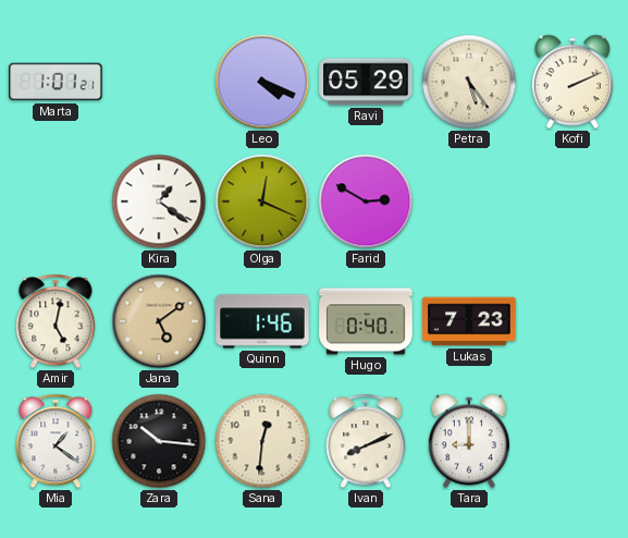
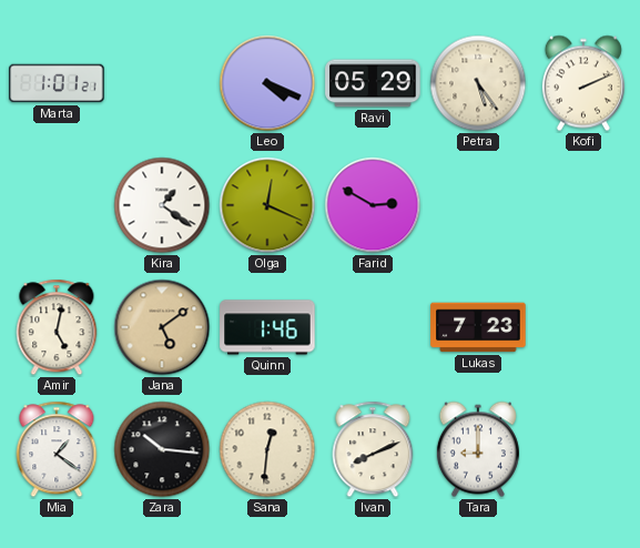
Hugo: 0:40 -> none
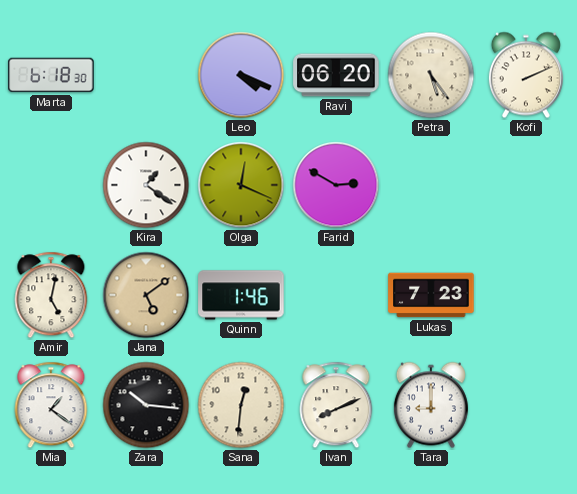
Marta: 1:01 -> 6:18
Ravi: 05:29 -> 06:20
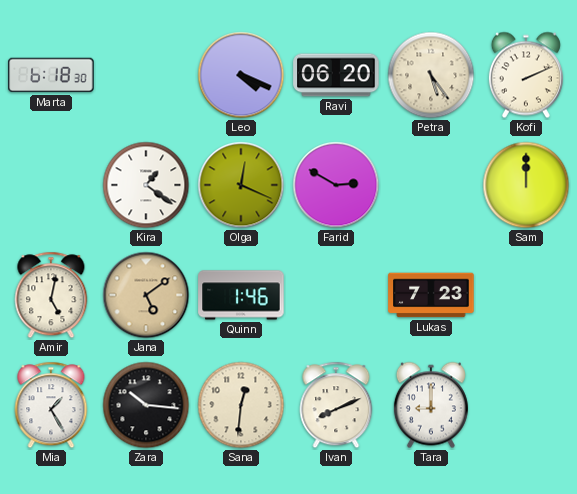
Sam: none -> 12:00
Mia: 1:21 -> 1:25
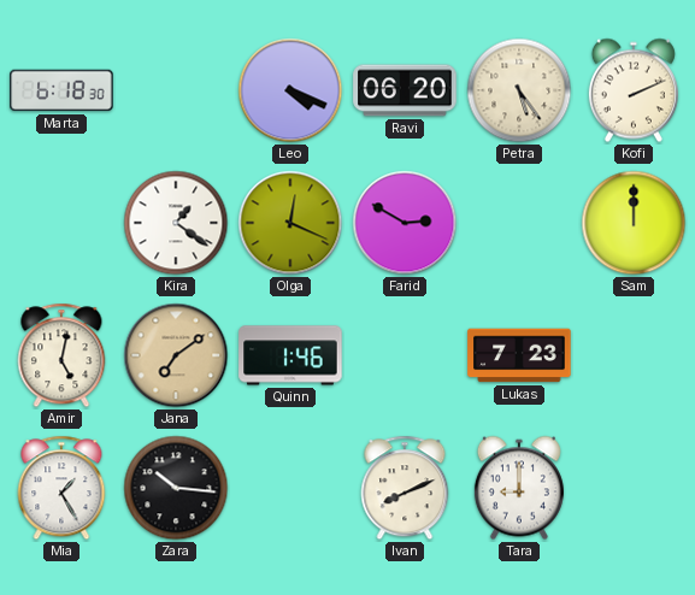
Jana: 5:09 -> 7:09
Sana: 12:31 -> none
